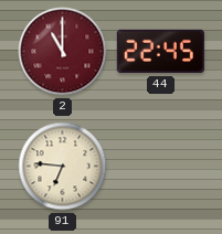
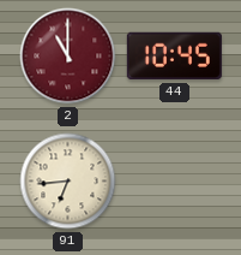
44: 22:45 -> 10:45
91: 6:46 -> 6:44
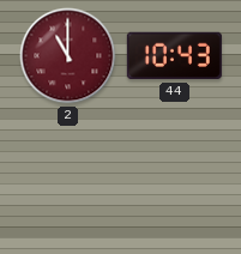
44: 10:45 -> 10:43
91: 6:44 -> none
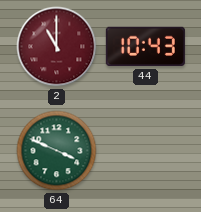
64: none -> 3:49
